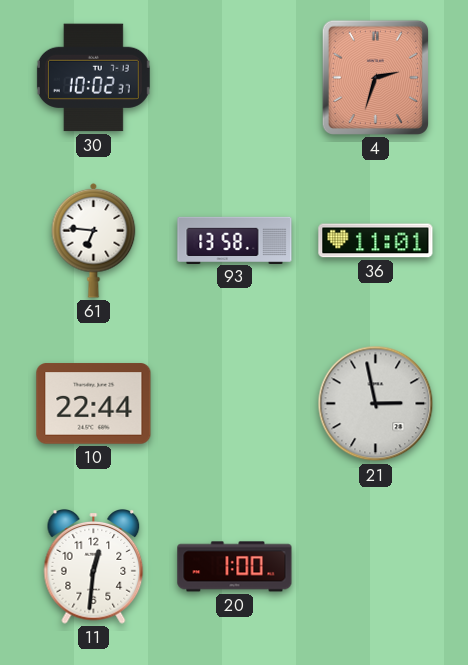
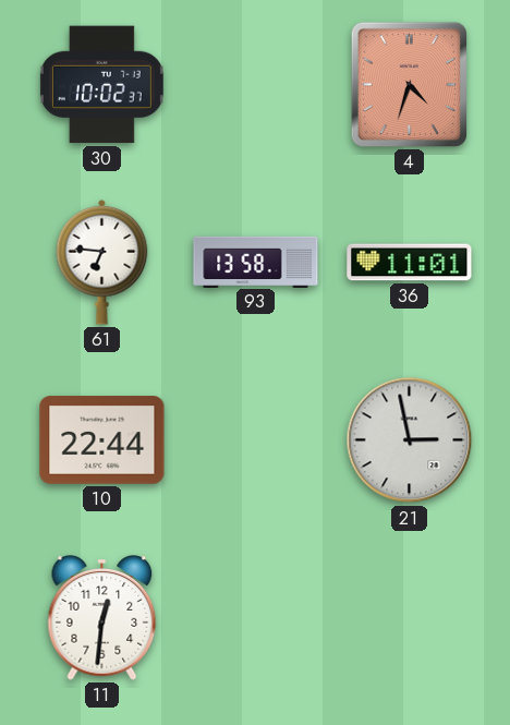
4: 2:33 -> 4:33
20: 1:00 -> none
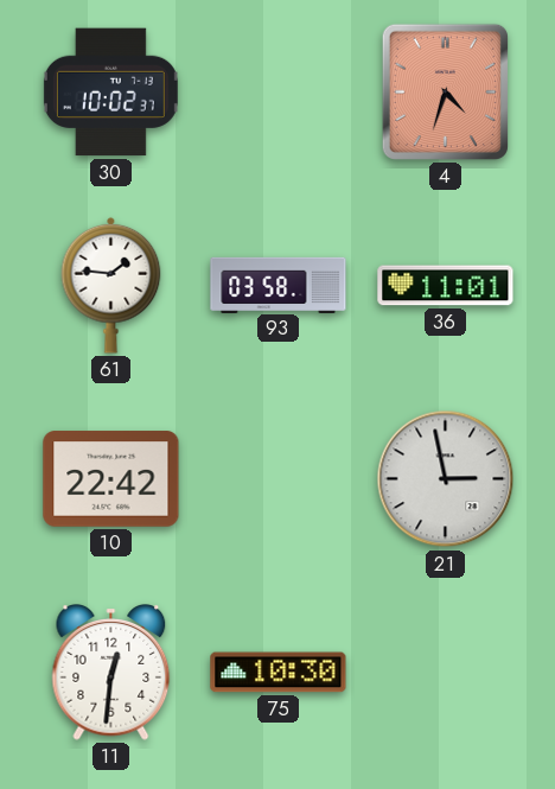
61: 6:46 -> 1:46
93: 13:58 -> 03:58
10: 22:44 -> 22:42
75: none -> 10:30
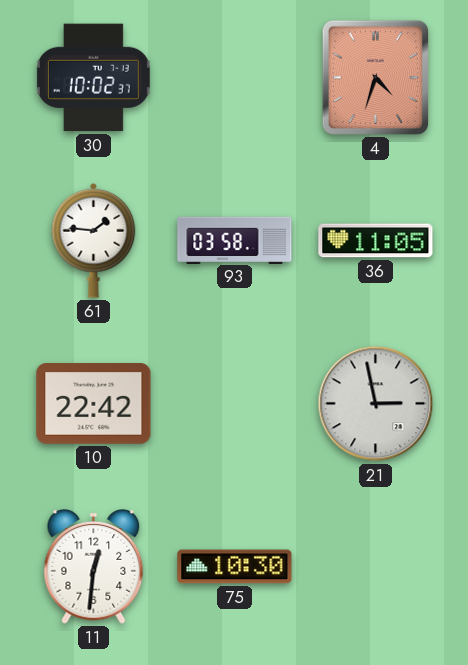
36: 11:01 -> 11:05
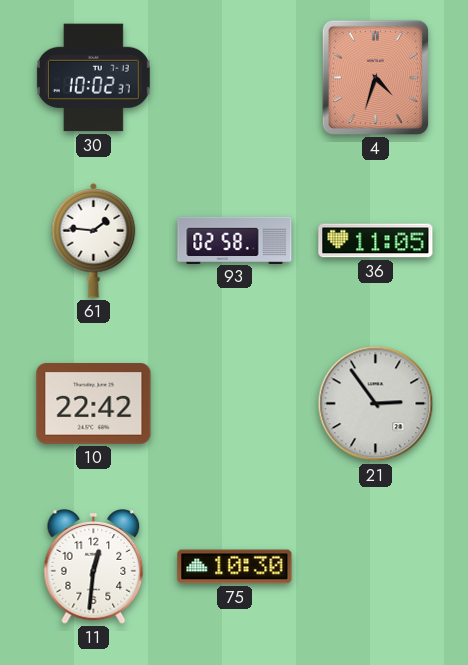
93: 03:58 -> 02:58
21: 2:58 -> 2:54
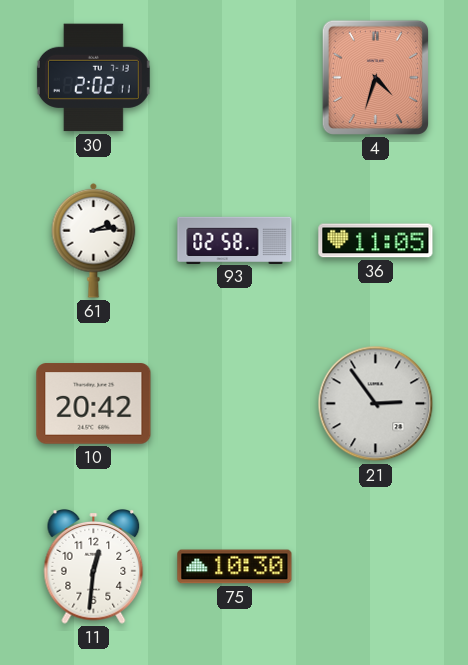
30: 10:02 -> 2:02
61: 1:46 -> 2:14
10: 22:42 -> 20:42
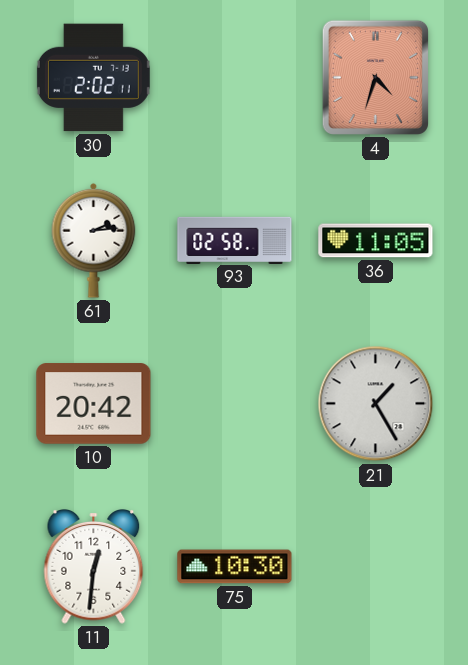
21: 2:54 -> 1:25
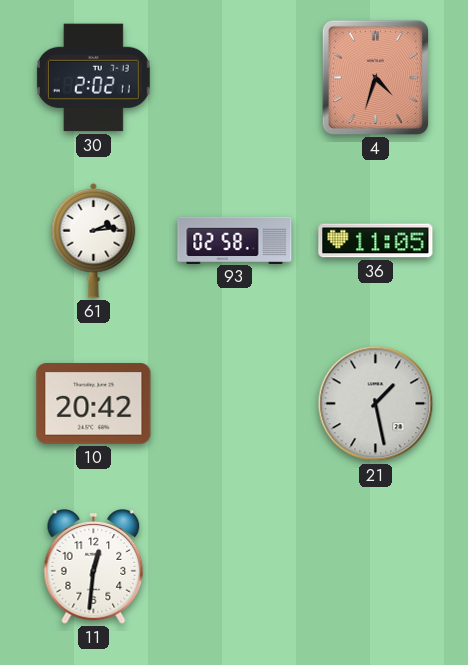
21: 1:25 -> 1:28
75: 10:30 -> none
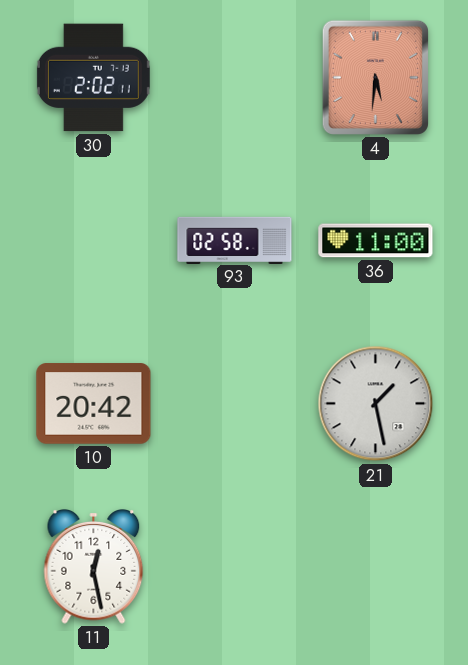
4: 4:33 -> 5:31
61: 2:14 -> none
36: 11:05 -> 11:00
11: 12:31 -> 12:28
